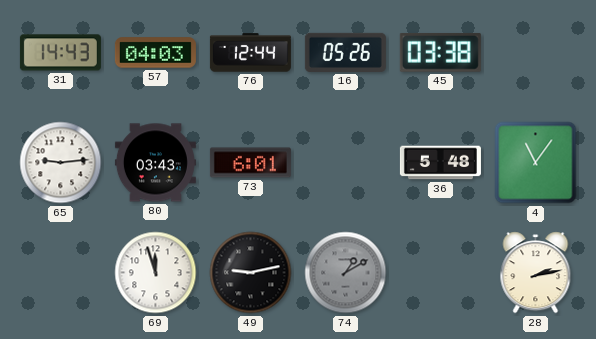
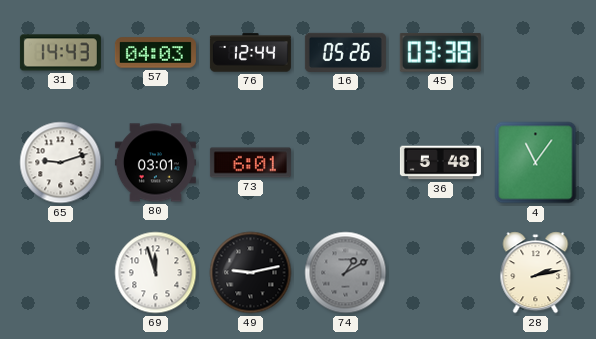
65: 9:14 -> 9:12
80: 03:43 -> 03:01
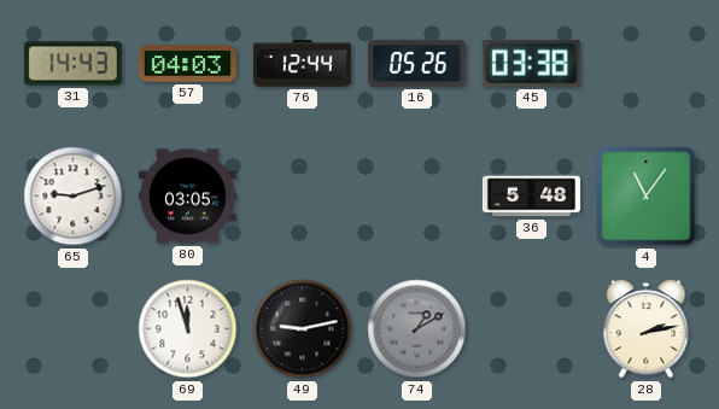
80: 03:01 -> 03:05
73: 6:01 -> none
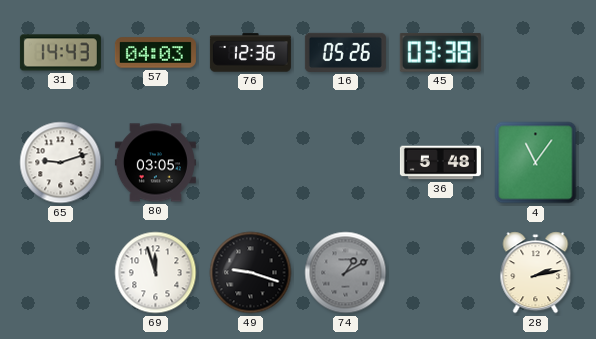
76: 12:44 -> 12:36
49: 9:13 -> 9:18
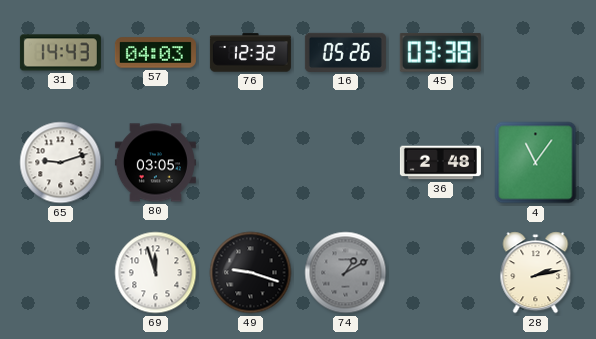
76: 12:36 -> 12:32
36: 5:48 -> 2:48
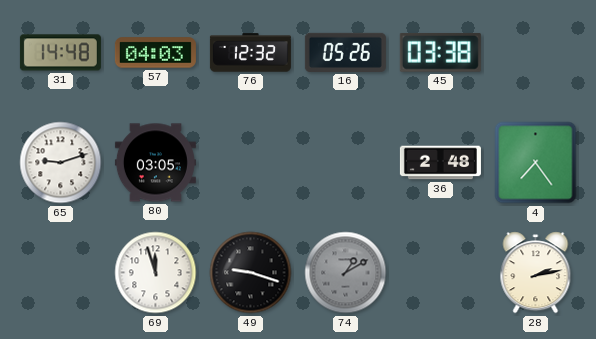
31: 14:43 -> 14:48
4: 11:06 -> 7:24
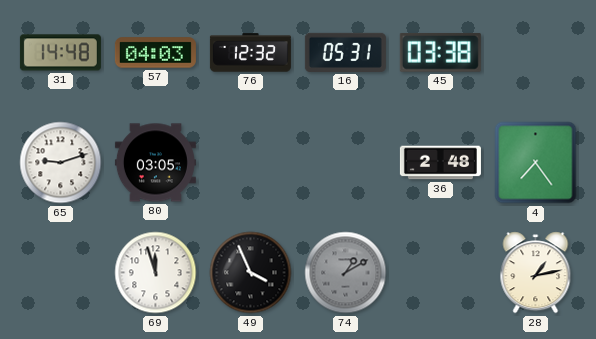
16: 05:26 -> 05:31
49: 9:18 -> 3:56
28: 2:13 -> 1:13
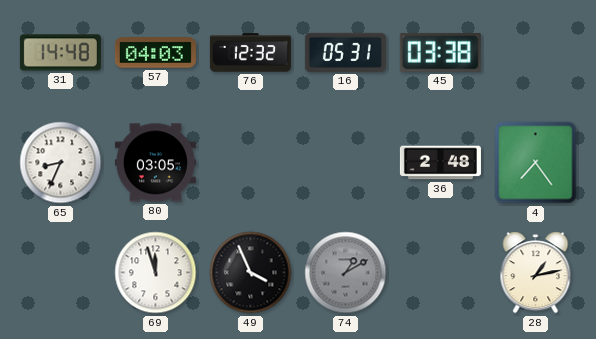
65: 9:12 -> 8:34
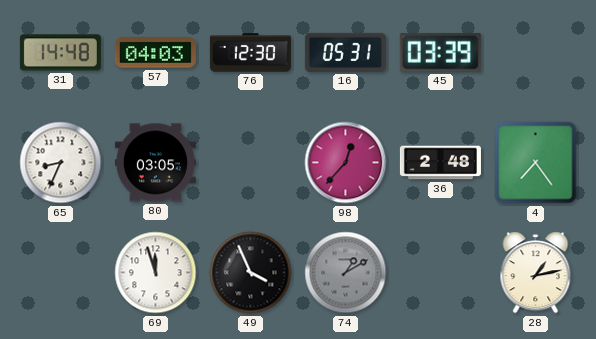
76: 12:32 -> 12:30
45: 03:38 -> 03:39
98: none -> 12:37
